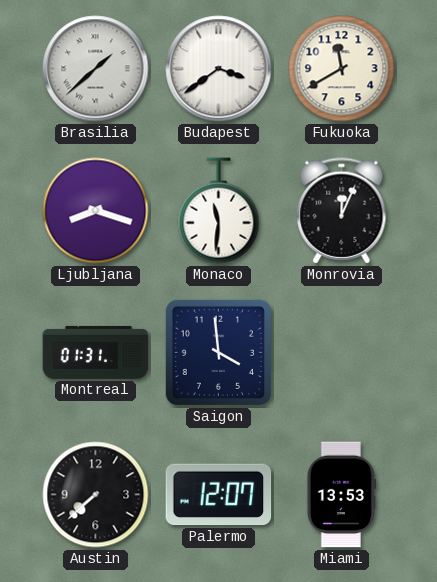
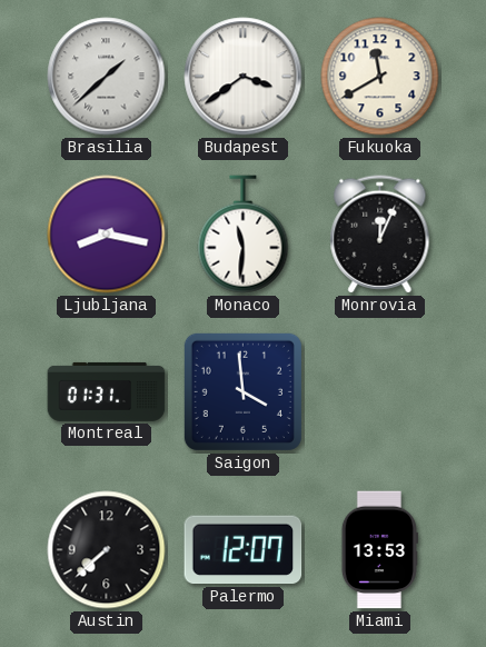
Ljubljana: 8:18 -> 8:17
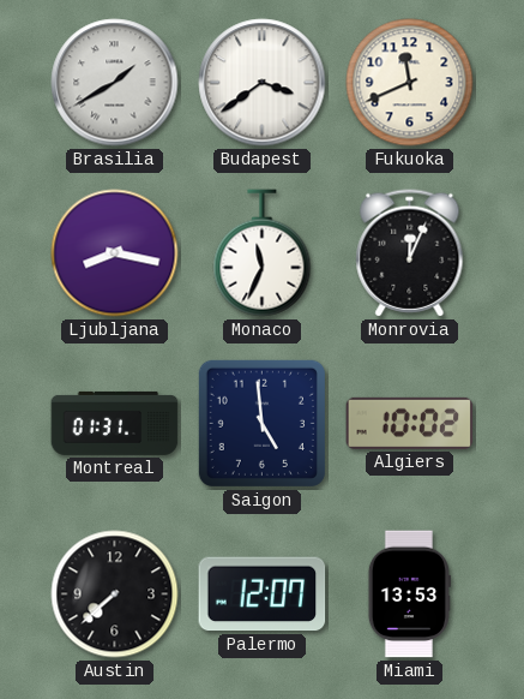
Brasilia: 1:38 -> 1:40
Fukuoka: 11:40 -> 11:41
Monaco: 11:31 -> 11:34
Saigon: 3:59 -> 4:59
Algiers: none -> 10:02
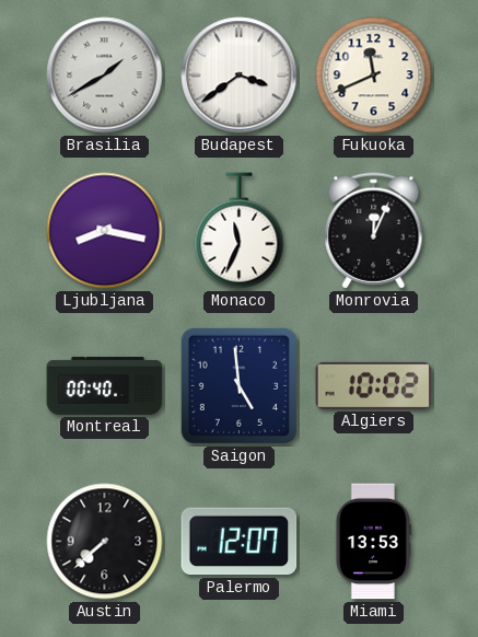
Montreal: 01:31 -> 00:40
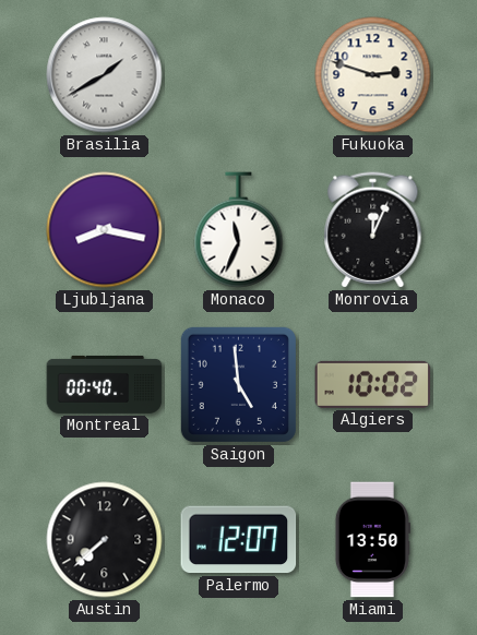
Budapest: 3:39 -> none
Fukuoka: 11:41 -> 2:48
Miami: 13:53 -> 13:50
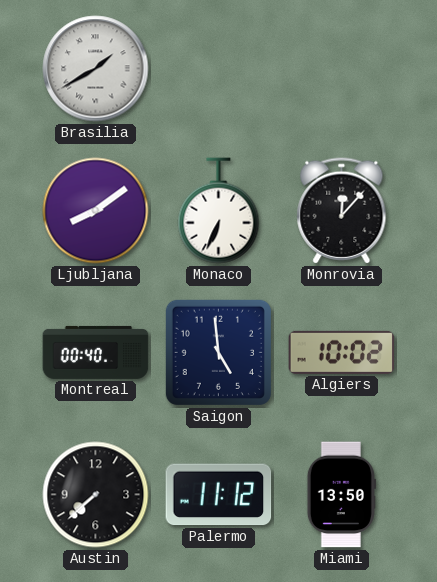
Fukuoka: 2:48 -> none
Ljubljana: 8:17 -> 8:09
Monaco: 11:34 -> 6:34
Monrovia: 12:04 -> 12:07
Palermo: 12:07 -> 11:12
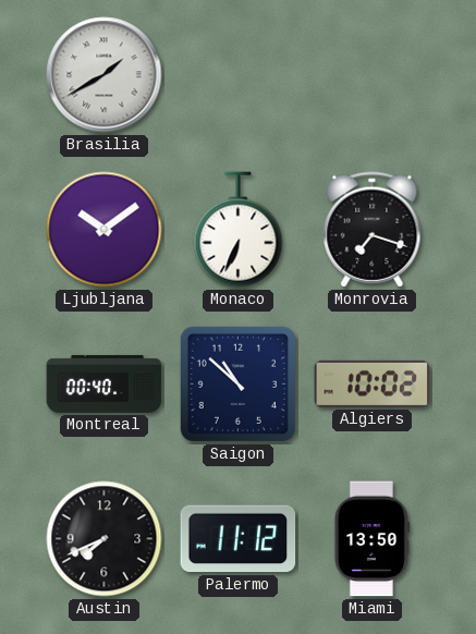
Ljubljana: 8:09 -> 10:09
Monrovia: 12:07 -> 7:18
Saigon: 4:59 -> 10:52
Austin: 7:38 -> 7:41
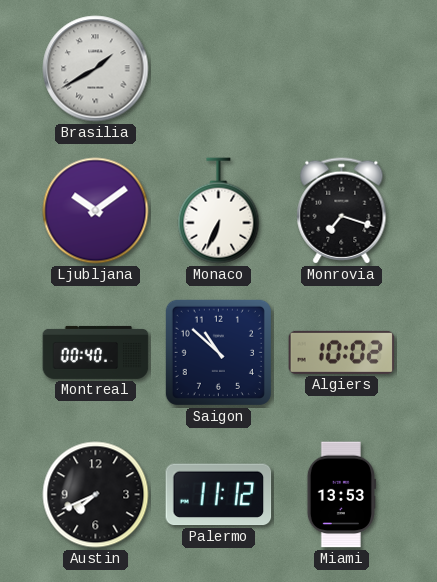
Miami: 13:50 -> 13:53
